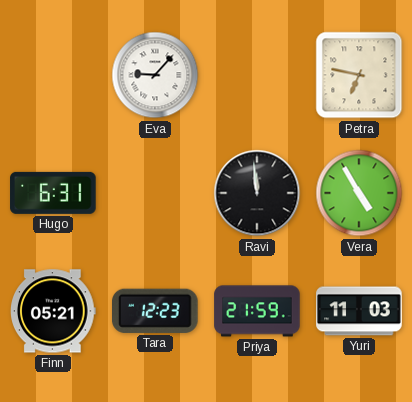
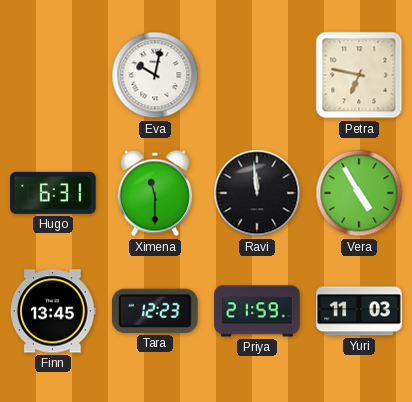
Eva: 9:07 -> 10:02
Ximena: none -> 11:30
Finn: 05:21 -> 13:45
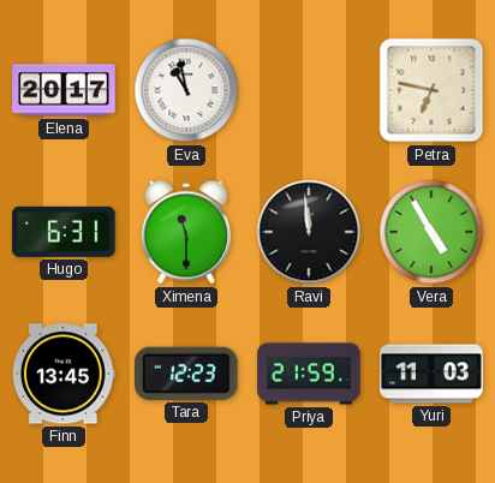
Elena: none -> 20:17
Eva: 10:02 -> 10:58
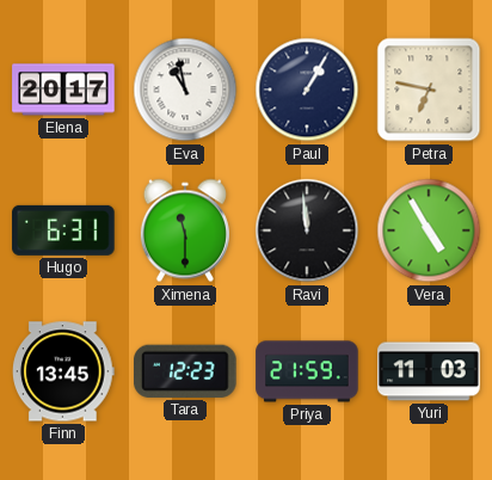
Paul: none -> 1:05
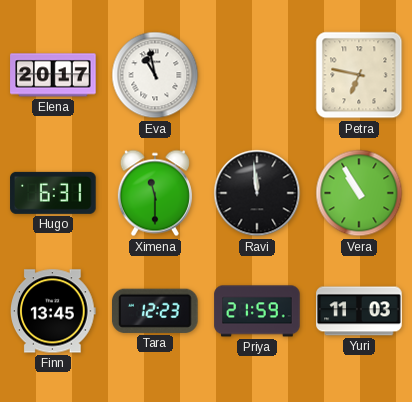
Paul: 1:05 -> none
Vera: 4:55 -> 10:55
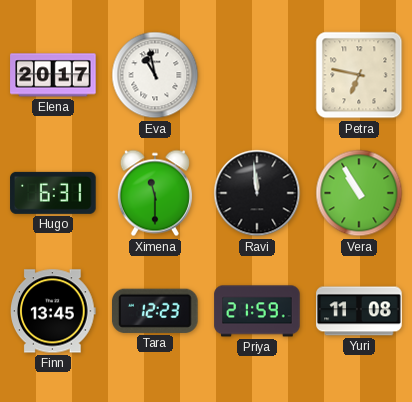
Yuri: 11:03 -> 11:08
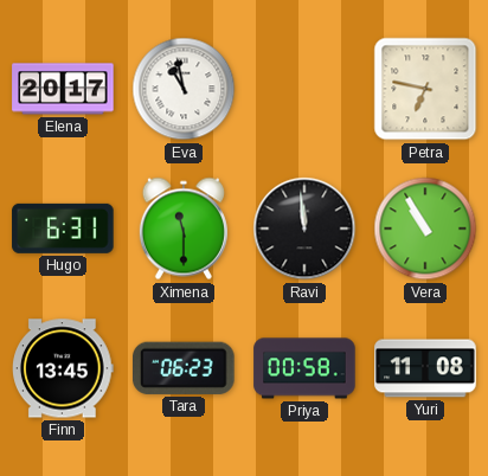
Tara: 12:23 -> 06:23
Priya: 21:59 -> 00:58
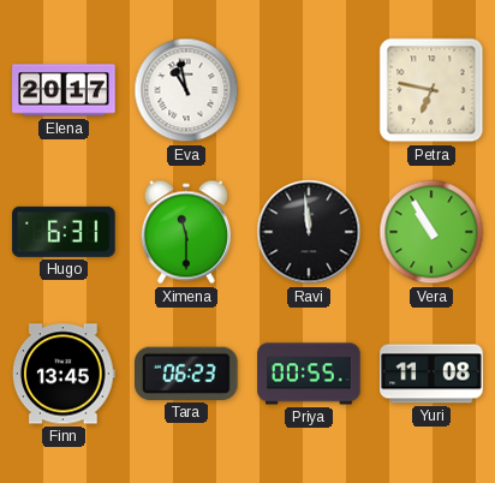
Priya: 00:58 -> 00:55
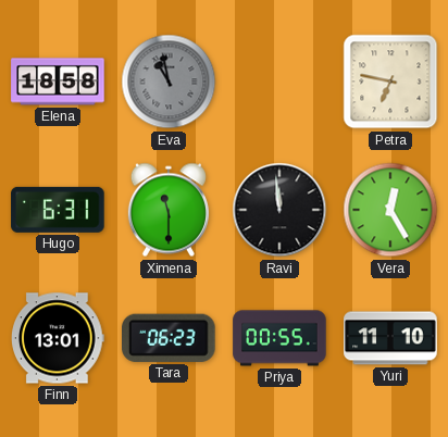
Elena: 20:17 -> 18:58
Eva dial: white -> grey
Vera: 10:55 -> 12:25
Finn: 13:45 -> 13:01
Yuri: 11:08 -> 11:10
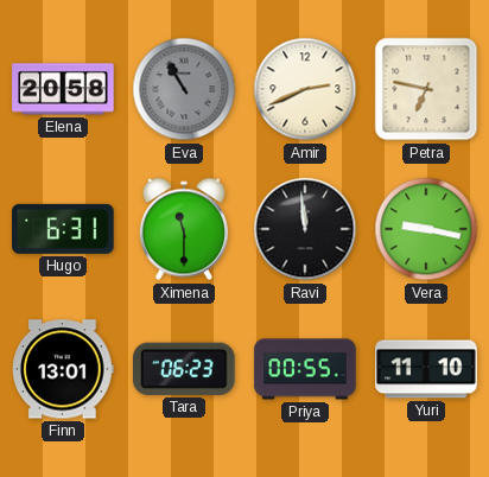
Elena: 18:58 -> 20:58
Eva: 10:58 -> 10:55
Amir: none -> 2:41
Vera: 12:25 -> 9:17
